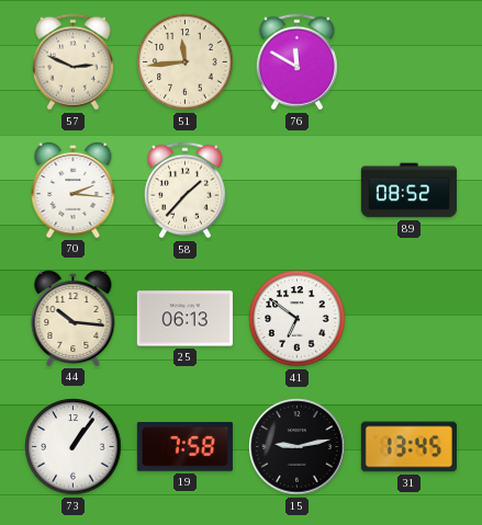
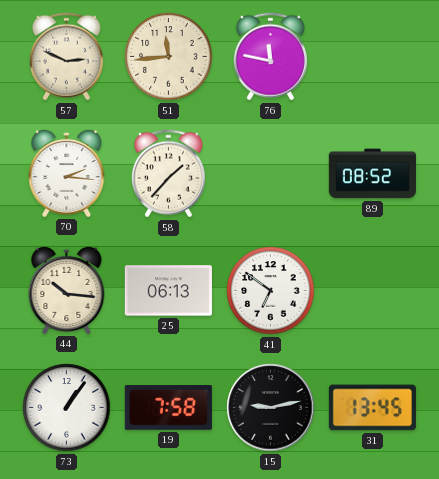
76: 11:50 -> 11:47
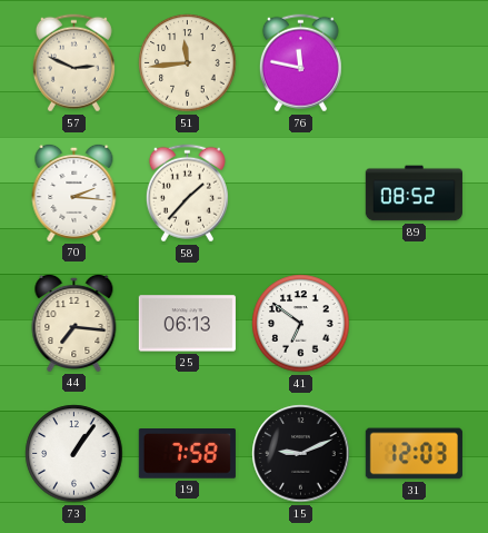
44: 10:16 -> 7:16
15: 9:13 -> 9:11
31: 13:45 -> 12:03
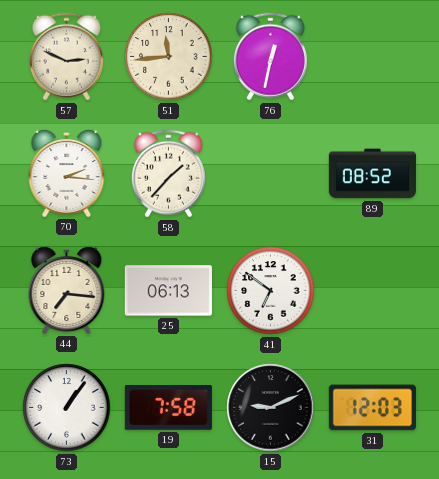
76: 11:47 -> 12:32
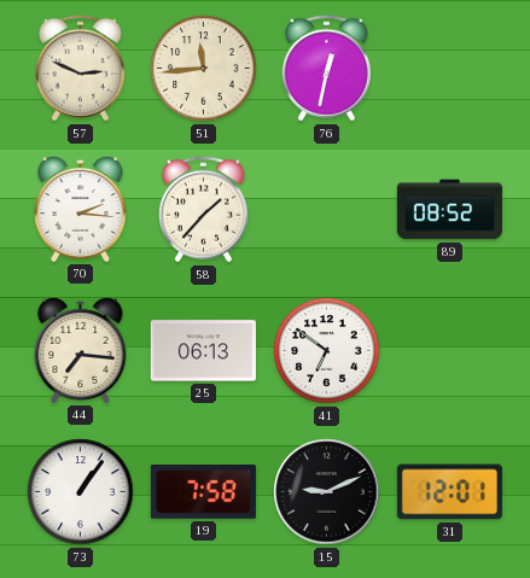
31: 12:03 -> 12:01
